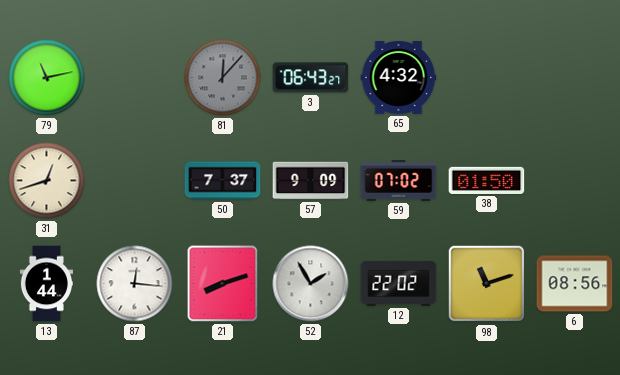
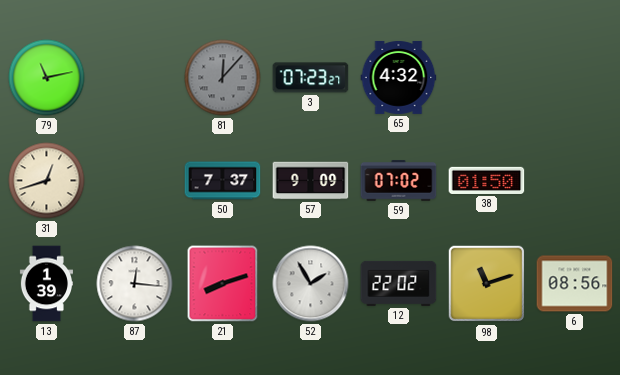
3: 06:43 -> 07:23
13: 1:44 -> 1:39
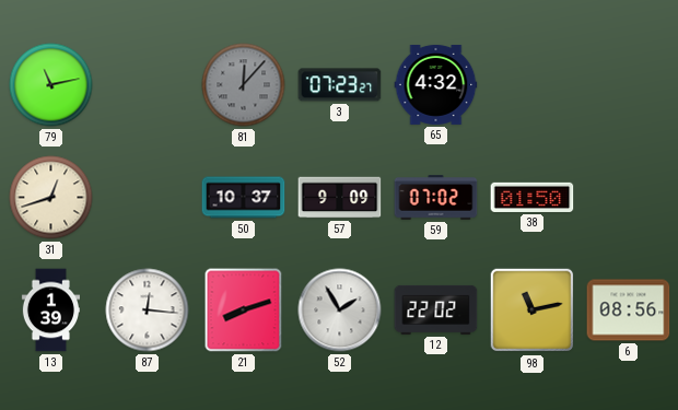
50: 7:37 -> 10:37
98: 11:12 -> 11:13
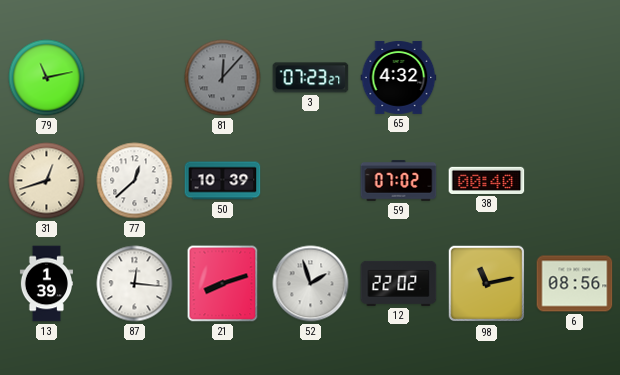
77: none -> 12:38
50: 10:37 -> 10:39
57: 9:09 -> none
38: 01:50 -> 00:40
52: 1:55 -> 1:57
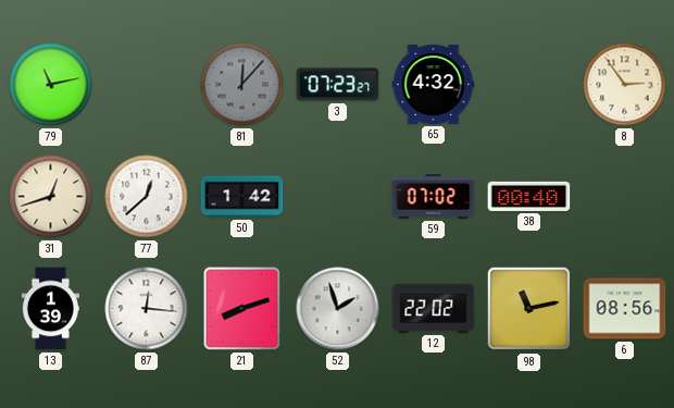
8: none -> 2:54
50: 10:39 -> 1:42
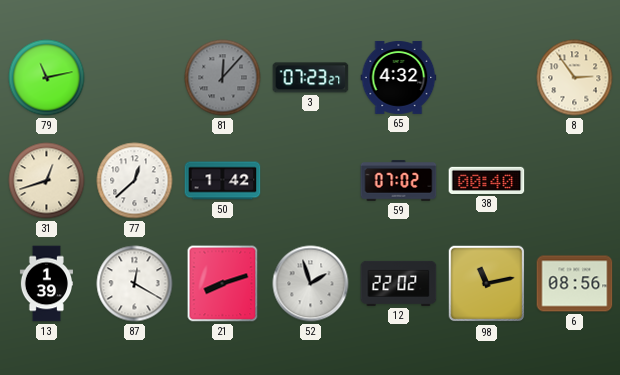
87: 12:16 -> 12:20
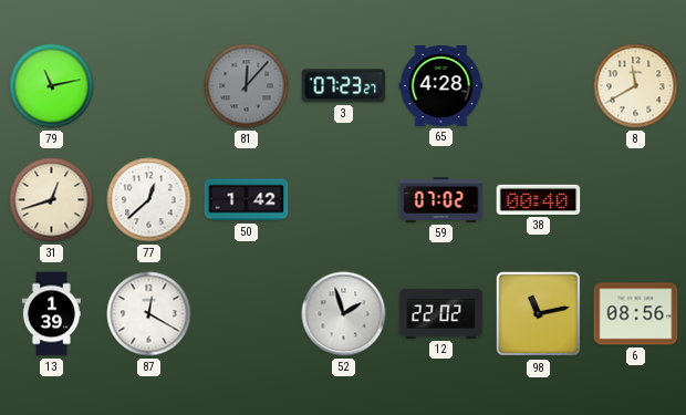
65: 4:32 -> 4:28
8: 2:54 -> 11:40
21: 8:12 -> none
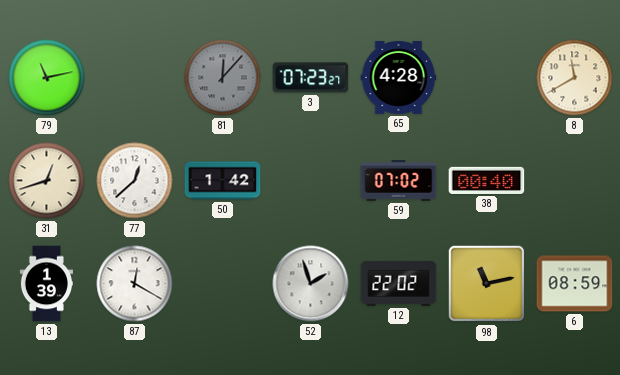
6: 08:56 -> 08:59
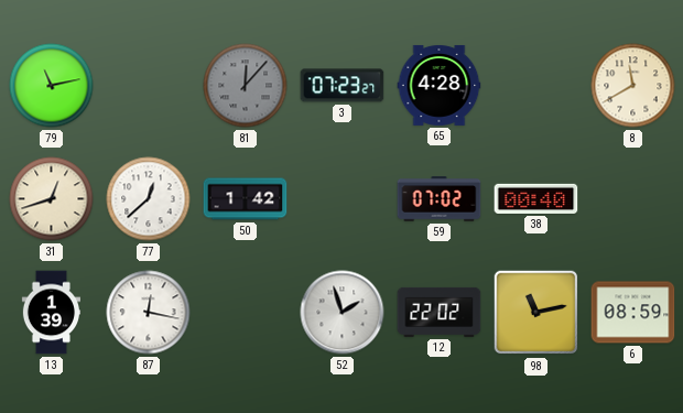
87: 12:20 -> 12:17
